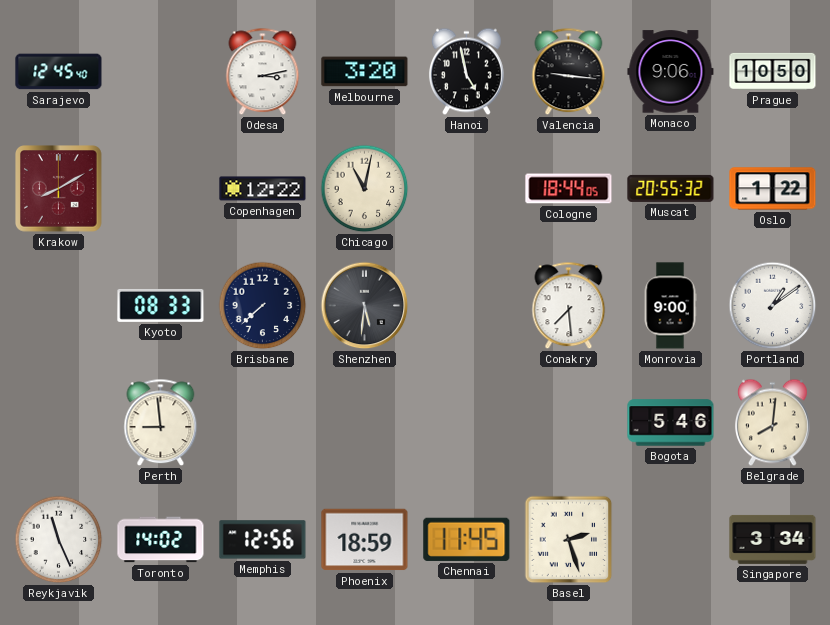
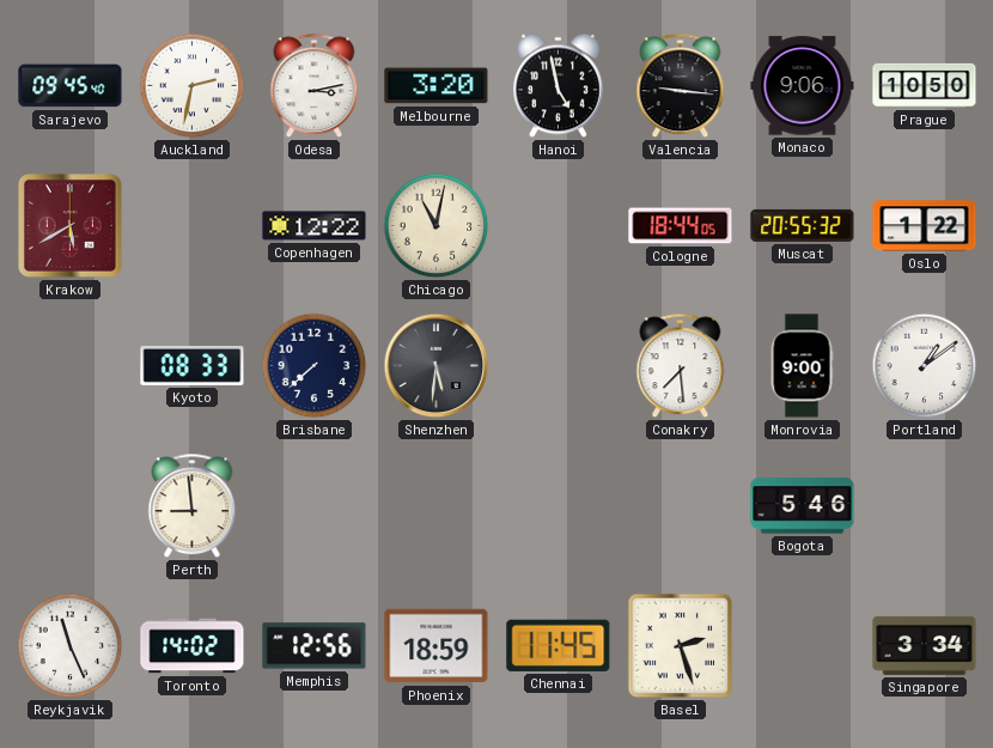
Sarajevo: 12:45 -> 09:45
Auckland: none -> 2:32
Krakow: 8:10 -> 5:40
Belgrade: 8:01 -> none
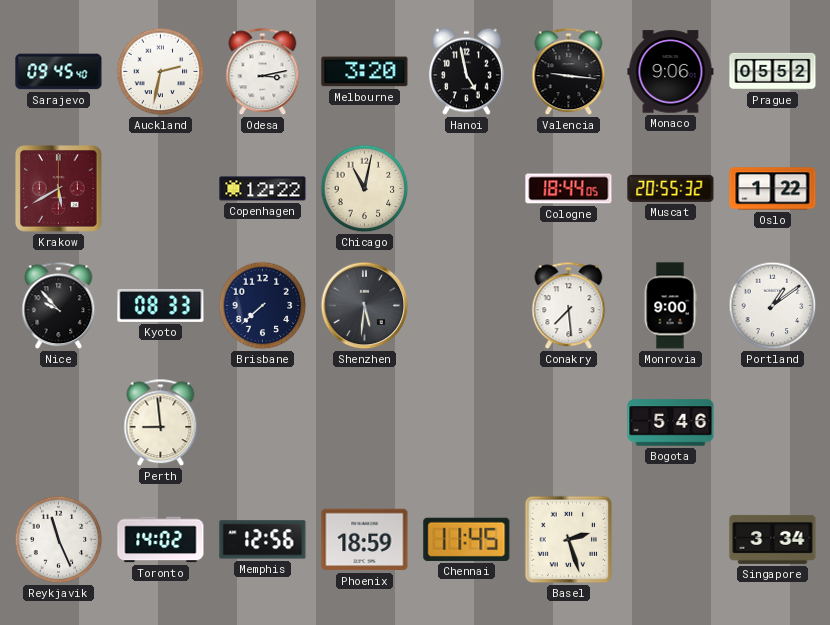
Prague: 10:50 -> 05:52
Nice: none -> 9:53
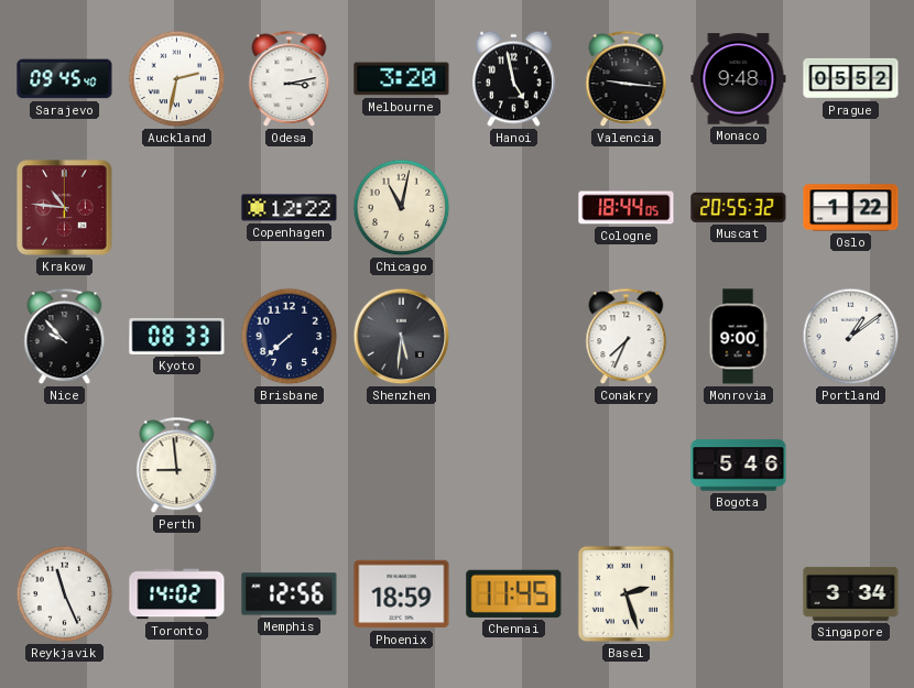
Monaco: 9:06 -> 9:48
Krakow: 5:40 -> 10:46
Conakry: 7:29 -> 7:34
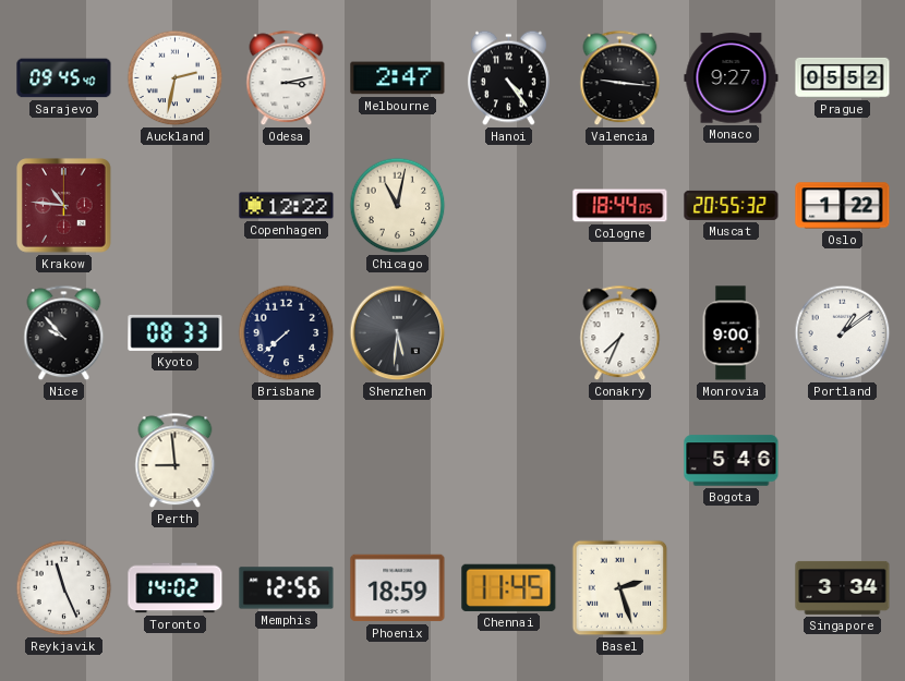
Melbourne: 3:20 -> 2:47
Hanoi: 4:58 -> 4:24
Monaco: 9:48 -> 9:27
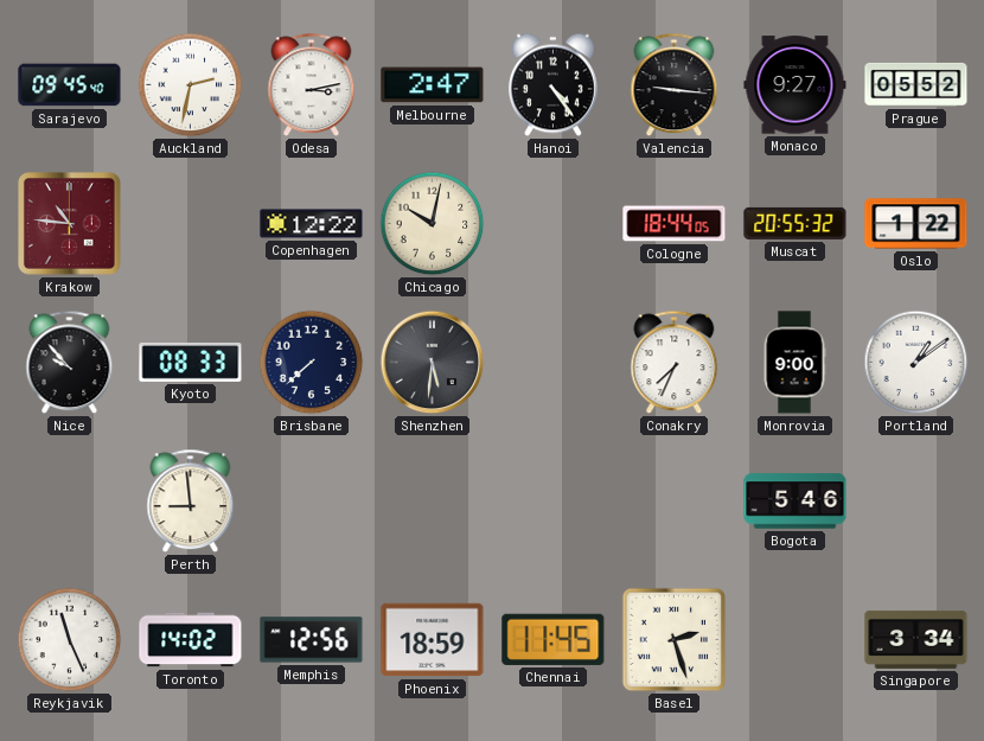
Chicago: 11:02 -> 10:02
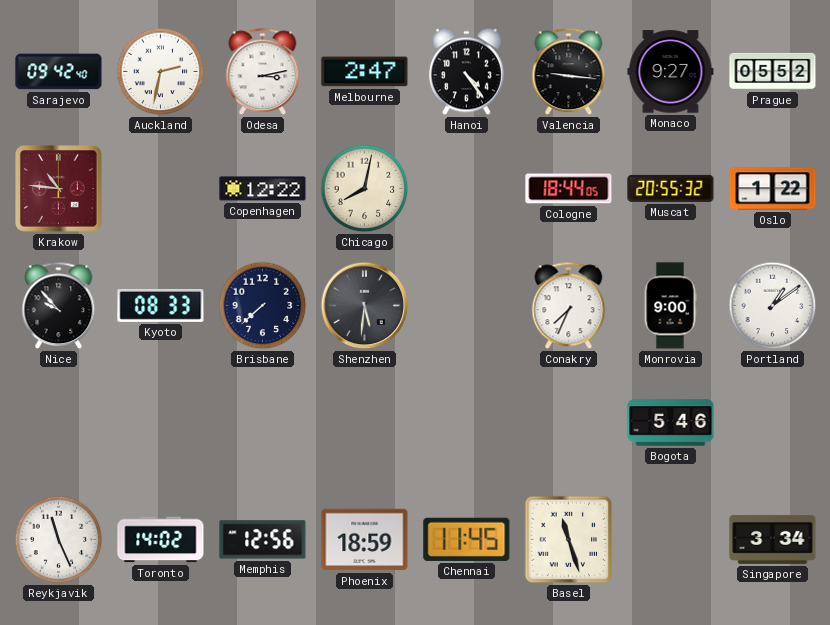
Sarajevo: 09:45 -> 09:42
Chicago: 10:02 -> 8:02
Perth: 8:59 -> none
Basel: 2:27 -> 11:27
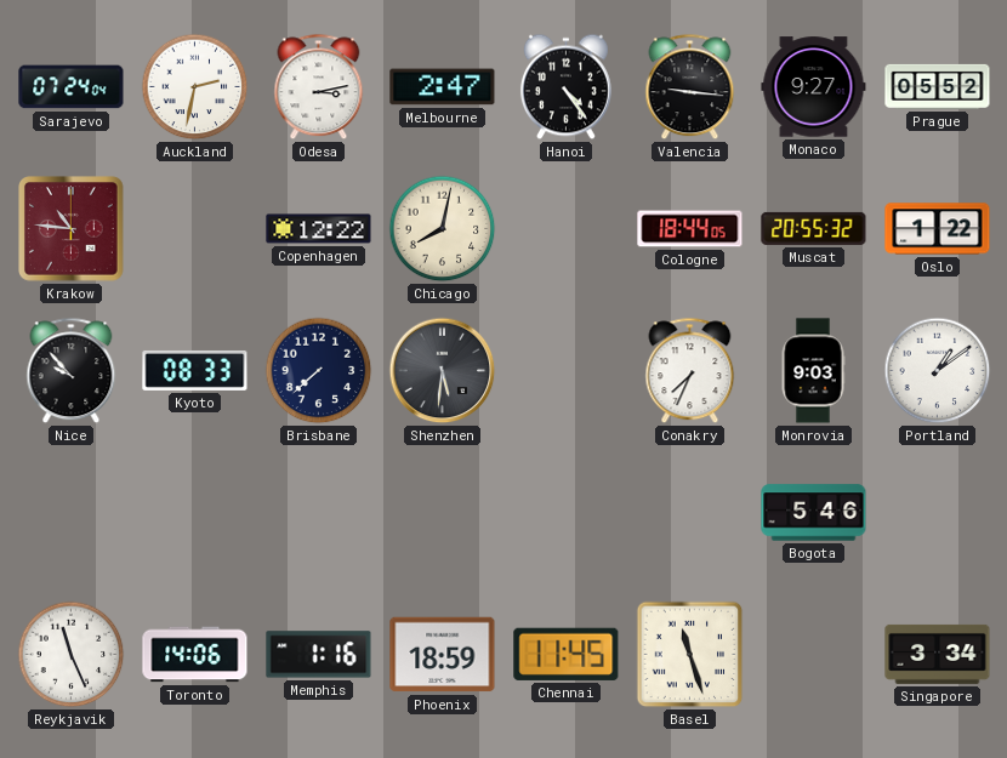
Sarajevo: 09:42 -> 07:24
Monrovia: 9:00 -> 9:03
Toronto: 14:02 -> 14:06
Memphis: 12:56 -> 1:16
